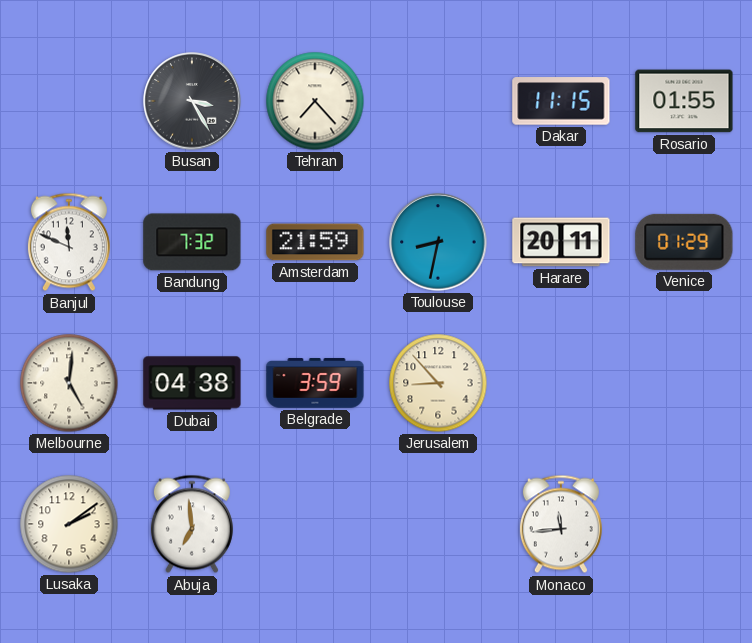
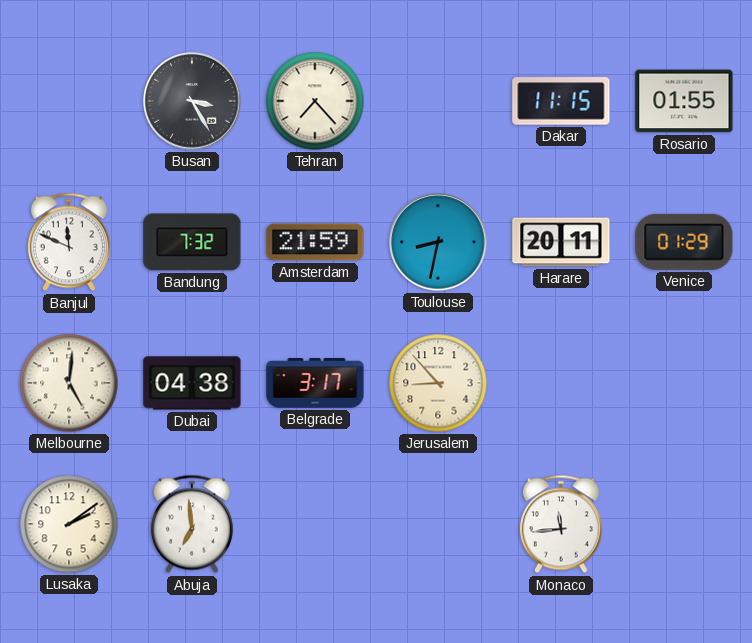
Belgrade: 3:59 -> 3:17
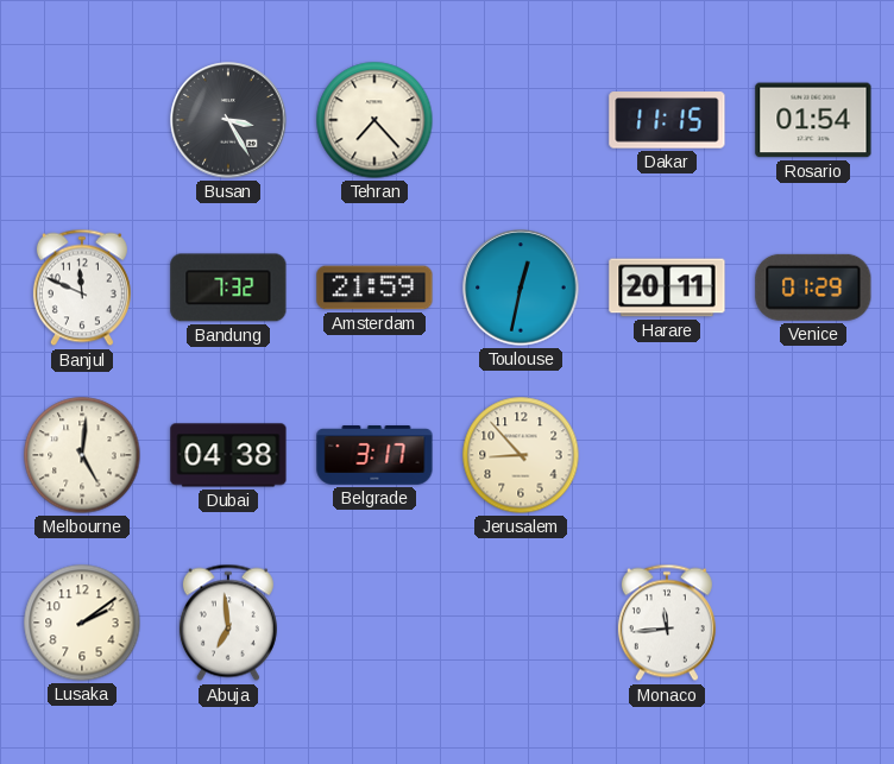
Rosario: 01:55 -> 01:54
Toulouse: 8:32 -> 12:32
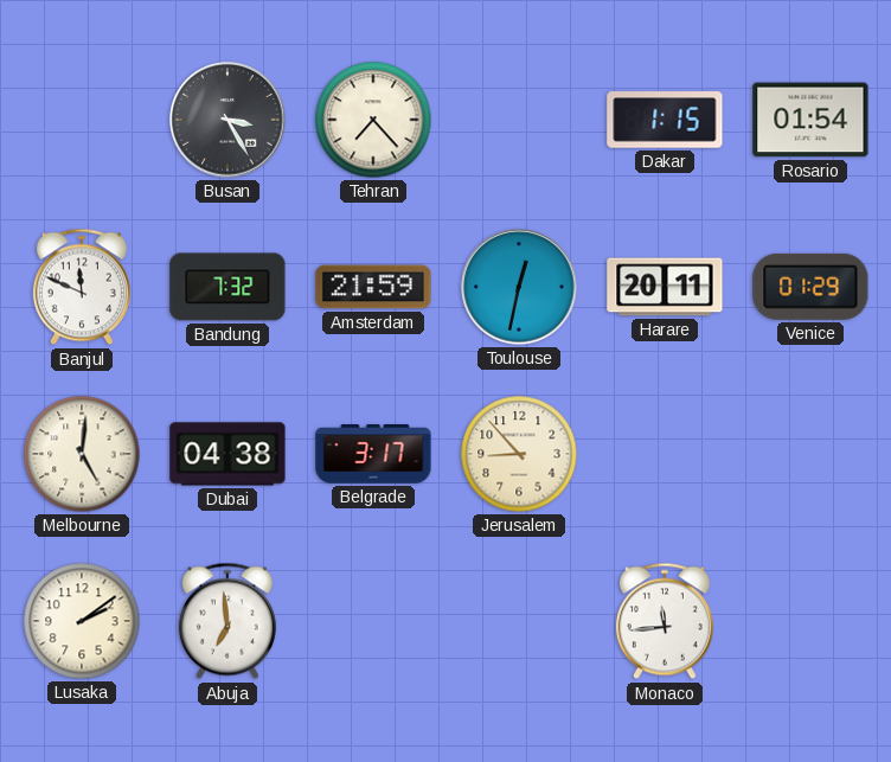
Dakar: 11:15 -> 1:15
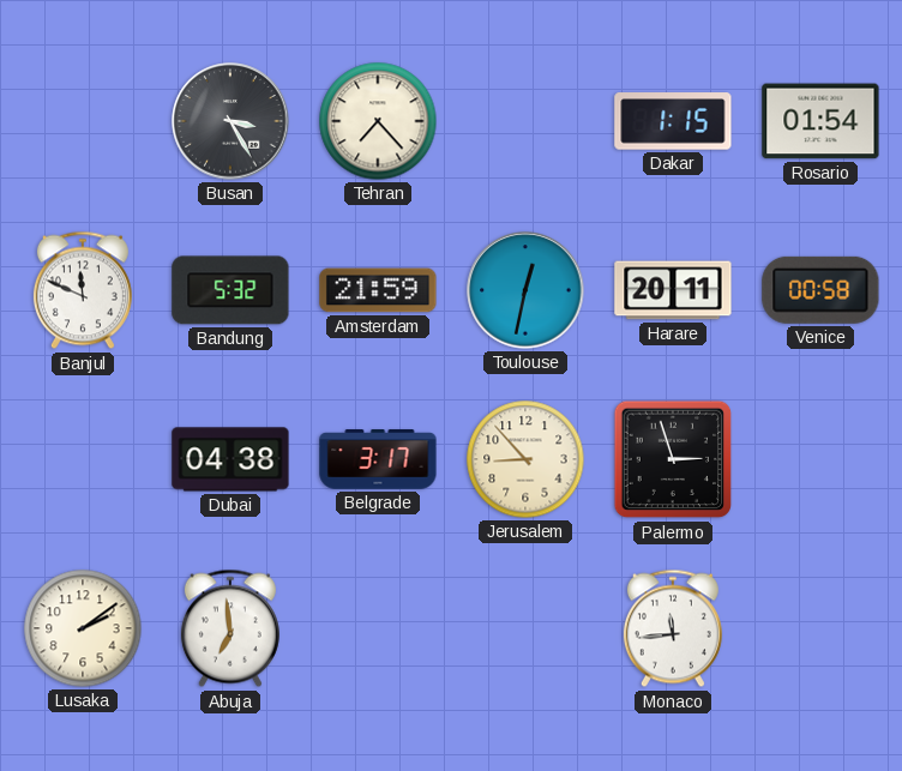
Bandung: 7:32 -> 5:32
Venice: 01:29 -> 00:58
Melbourne: 5:01 -> none
Palermo: none -> 2:57
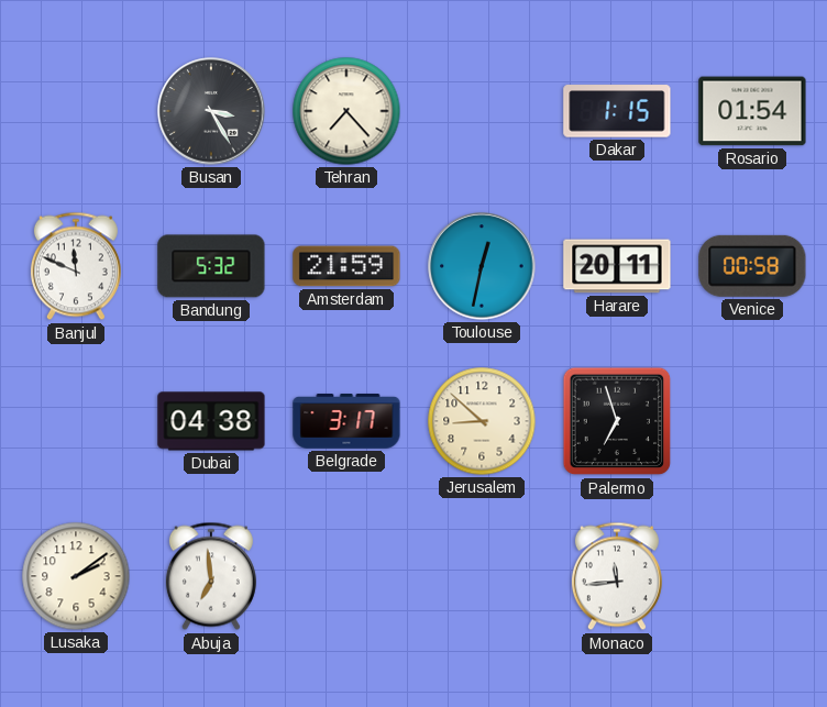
Jerusalem: 8:53 -> 8:52
Palermo: 2:57 -> 6:57
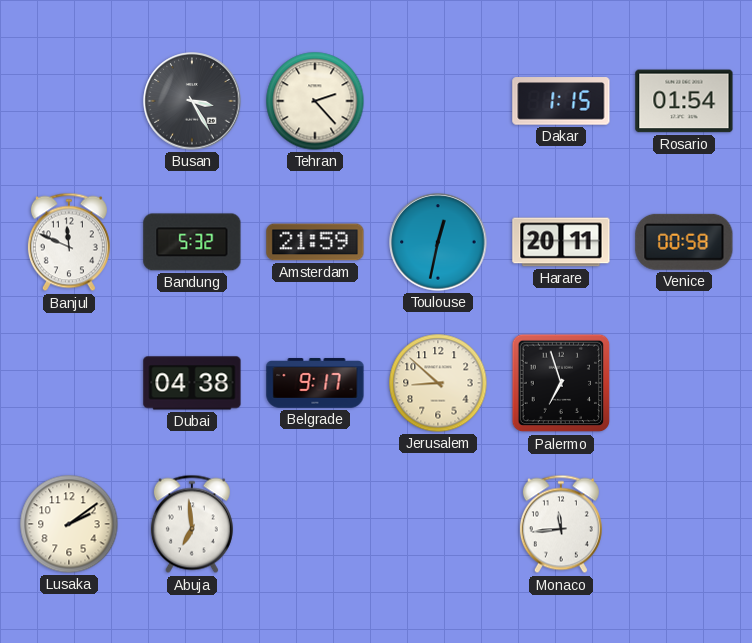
Tehran: 7:23 -> 2:23
Belgrade: 3:17 -> 9:17
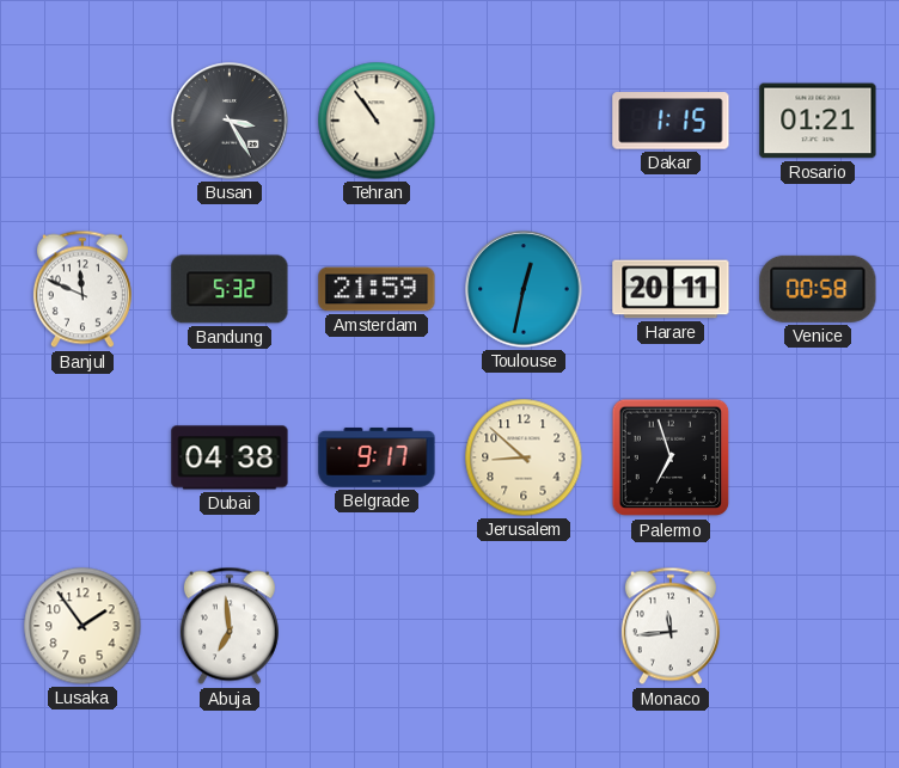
Tehran: 2:23 -> 10:54
Rosario: 01:54 -> 01:21
Lusaka: 2:09 -> 1:54
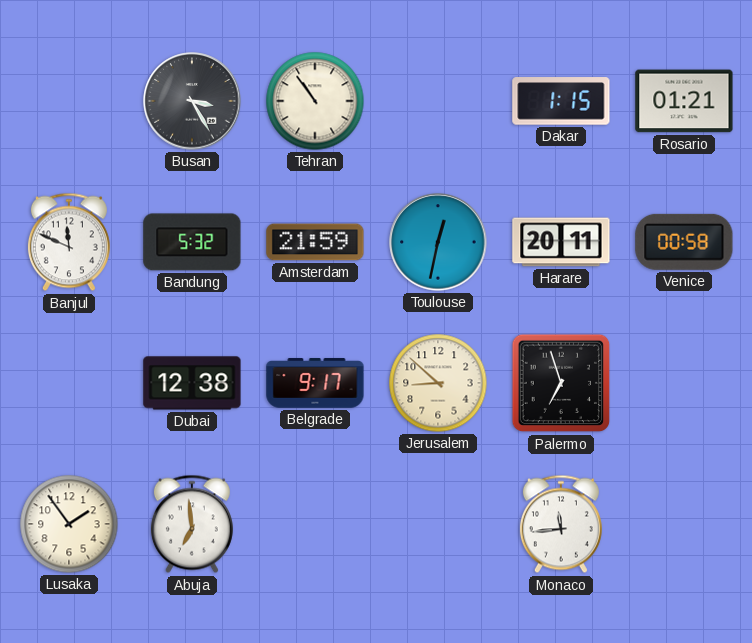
Dubai: 04:38 -> 12:38
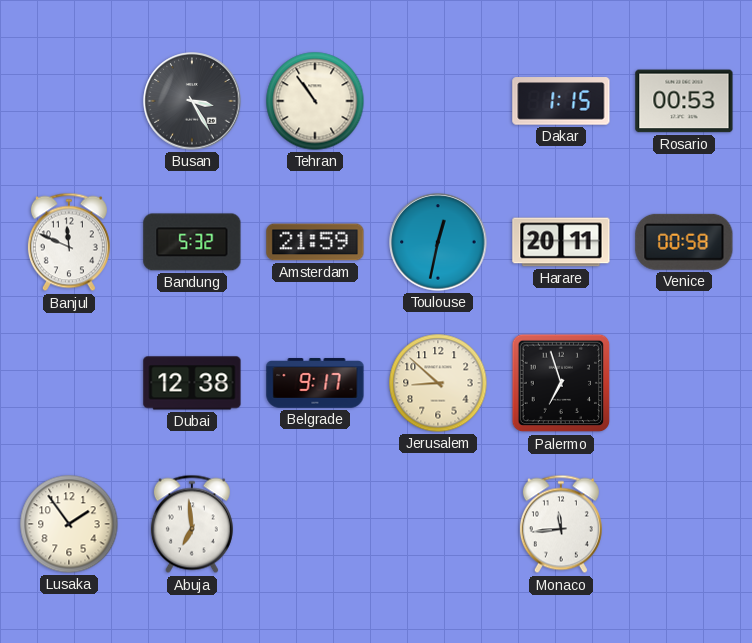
Rosario: 01:21 -> 00:53
